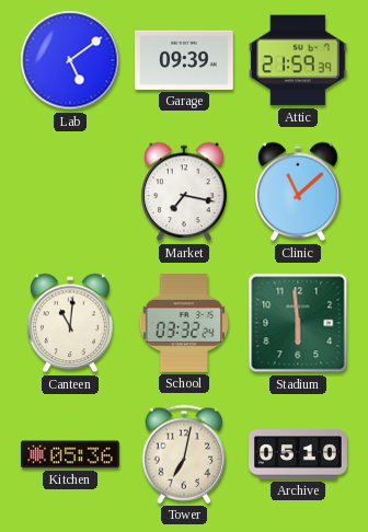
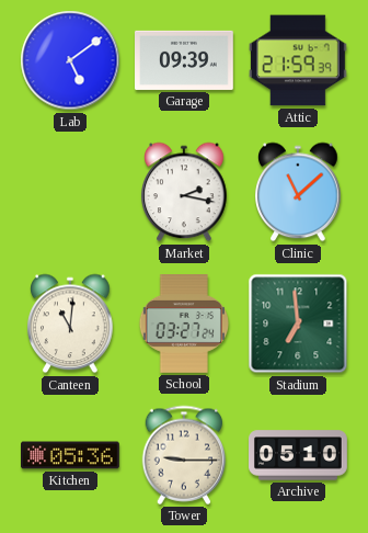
Market: 7:17 -> 2:17
School: 03:32 -> 03:27
Stadium: 5:59 -> 6:59
Tower: 7:02 -> 9:15
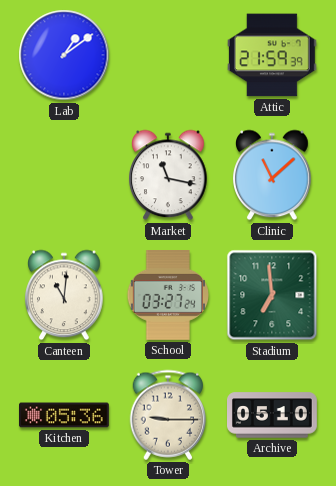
Lab: 5:09 -> 1:09
Garage: 09:39 -> none
Market: 2:17 -> 11:17
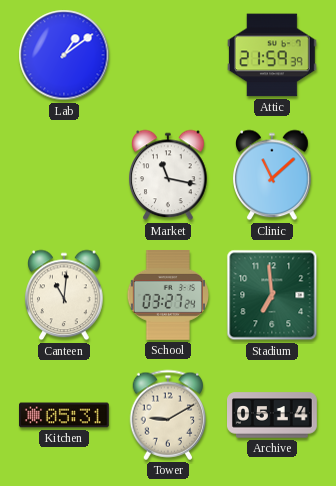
Kitchen: 05:36 -> 05:31
Tower: 9:15 -> 9:10
Archive: 05:10 -> 05:14
